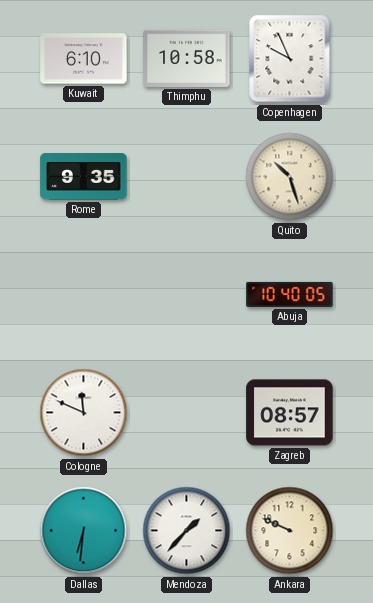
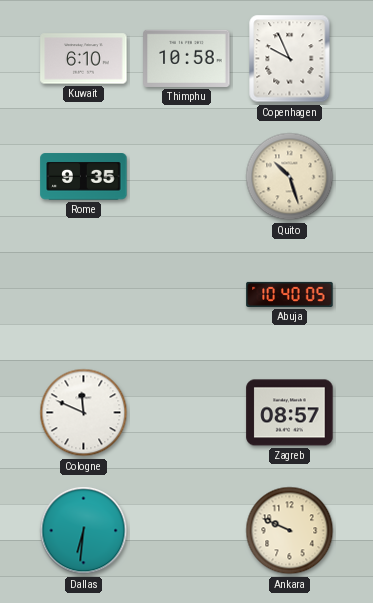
Mendoza: 1:37 -> none
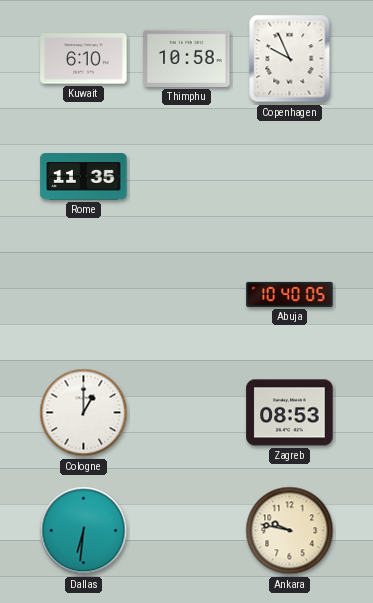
Rome: 9:35 -> 11:35
Quito: 10:27 -> none
Cologne: 11:49 -> 1:00
Zagreb: 08:57 -> 08:53
Ankara: 9:49 -> 9:47
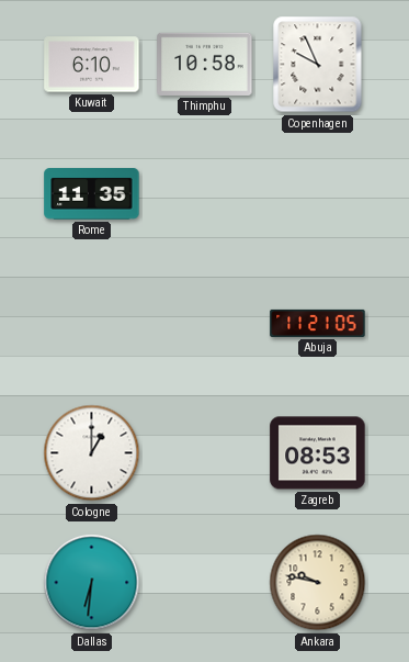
Abuja: 10:40 -> 11:21
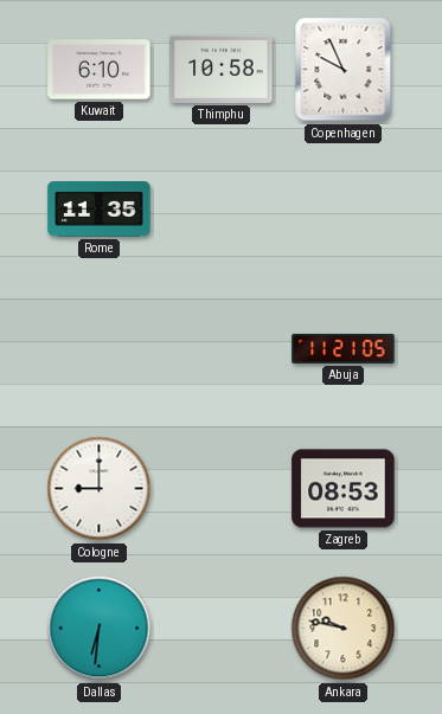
Cologne: 1:00 -> 9:00
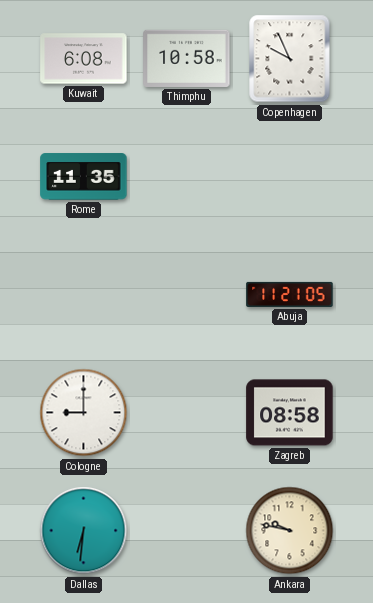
Kuwait: 6:10 -> 6:08
Zagreb: 08:53 -> 08:58
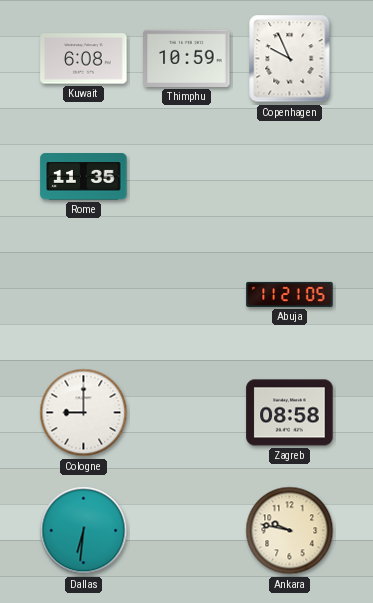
Thimphu: 10:58 -> 10:59
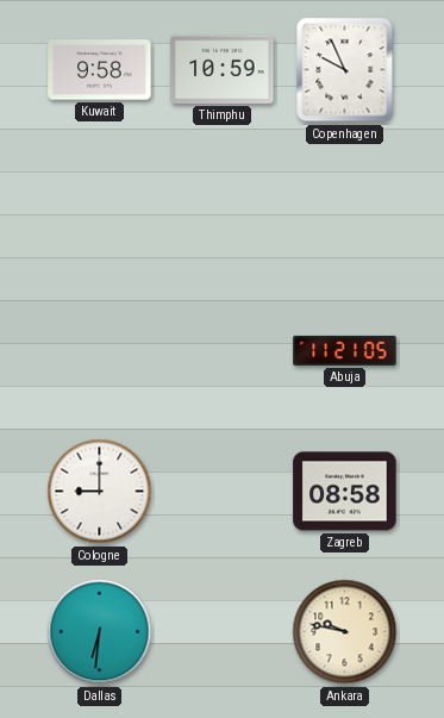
Kuwait: 6:08 -> 9:58
Rome: 11:35 -> none
